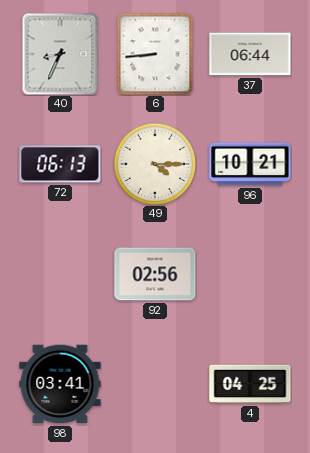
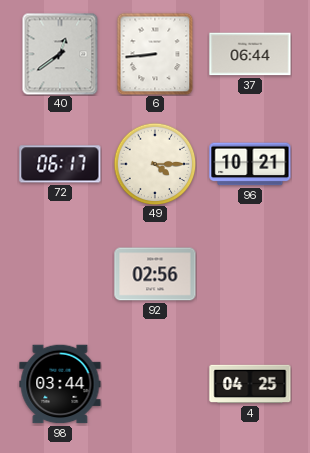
40: 8:34 -> 12:39
72: 06:13 -> 06:17
98: 03:41 -> 03:44
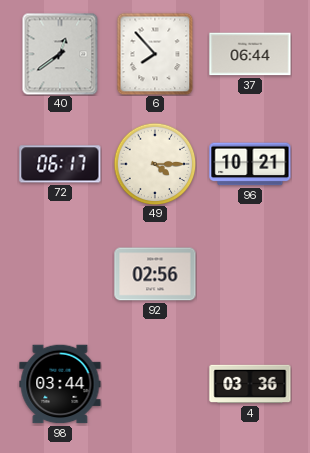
6: 8:44 -> 7:53
4: 04:25 -> 03:36
